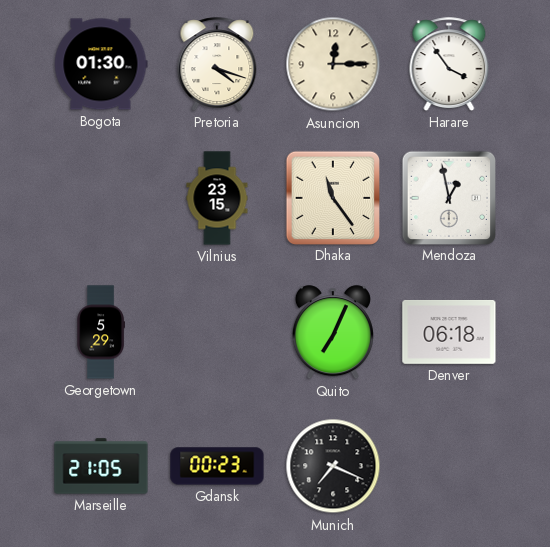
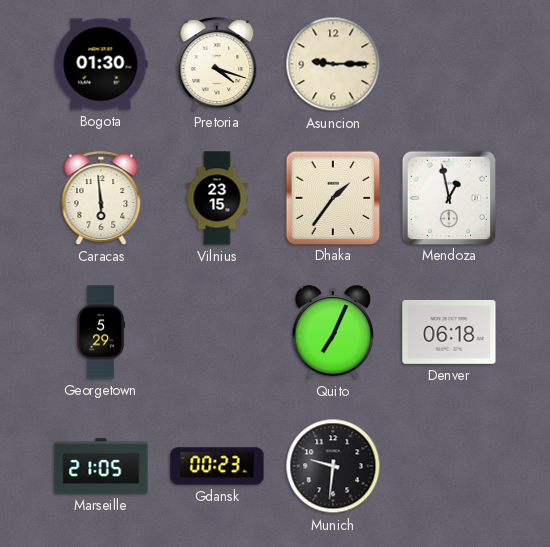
Asuncion: 12:15 -> 9:15
Harare: 3:54 -> none
Caracas: none -> 5:59
Dhaka: 11:24 -> 1:36
Munich: 7:19 -> 9:31
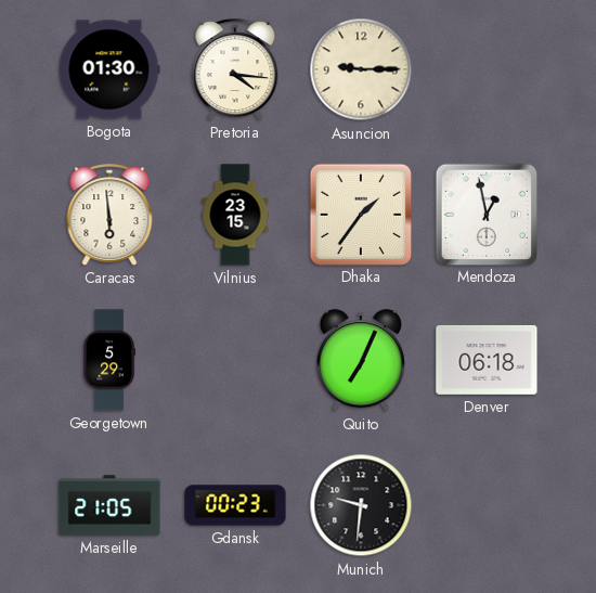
Pretoria: 4:18 -> 4:16
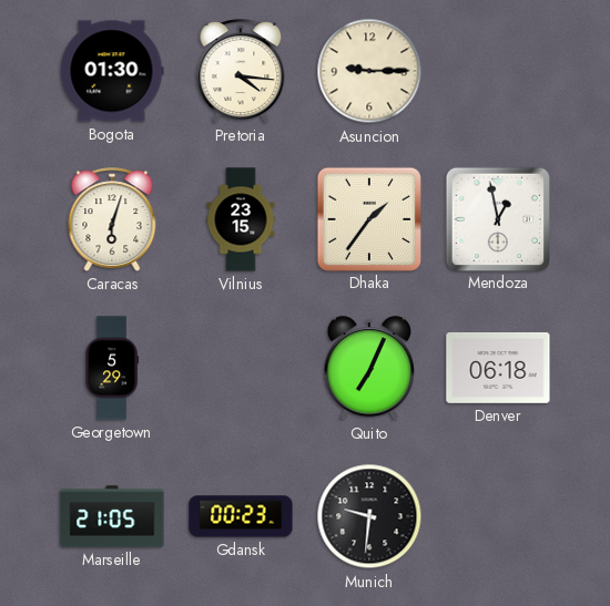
Caracas: 5:59 -> 6:03
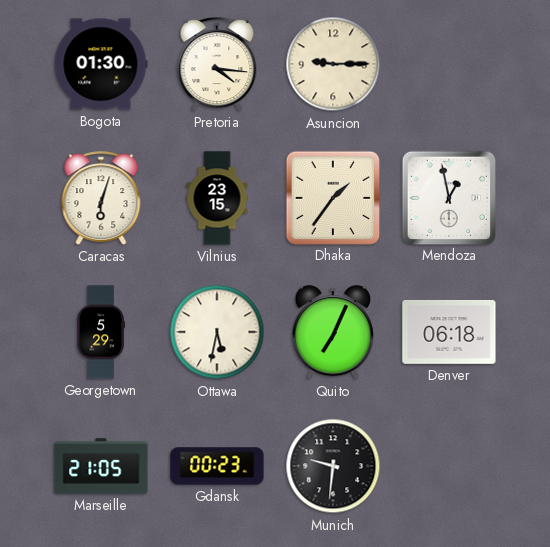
Ottawa: none -> 5:32
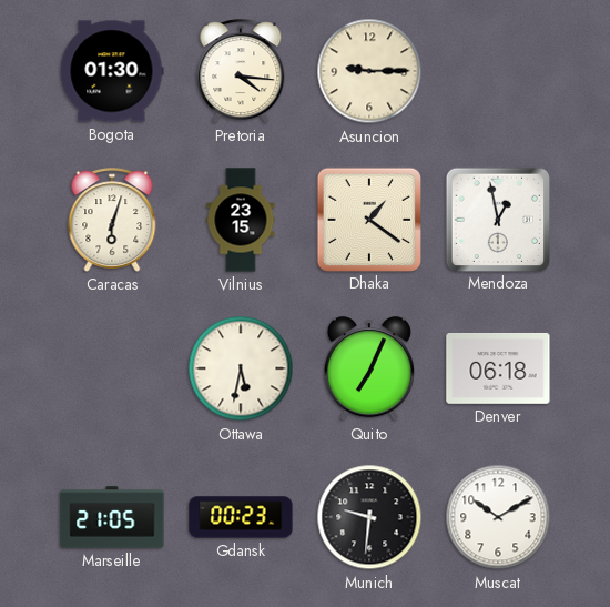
Dhaka: 1:36 -> 1:21
Georgetown: 5:29 -> none
Muscat: none -> 10:10
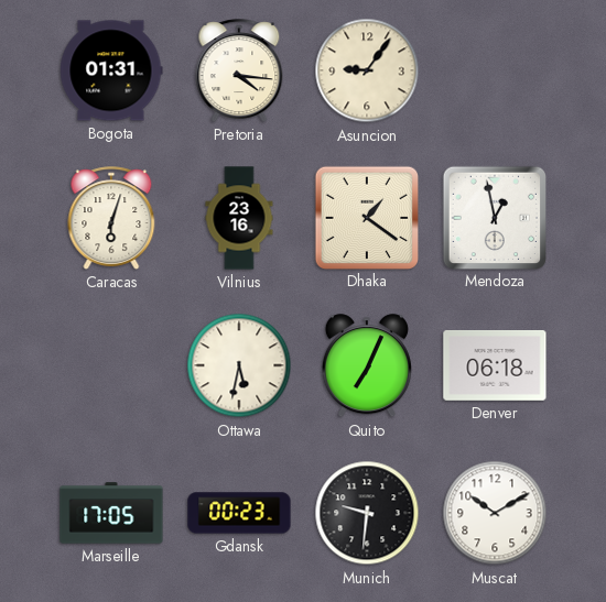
Bogota: 01:30 -> 01:31
Asuncion: 9:15 -> 9:06
Vilnius: 23:15 -> 23:16
Marseille: 21:05 -> 17:05
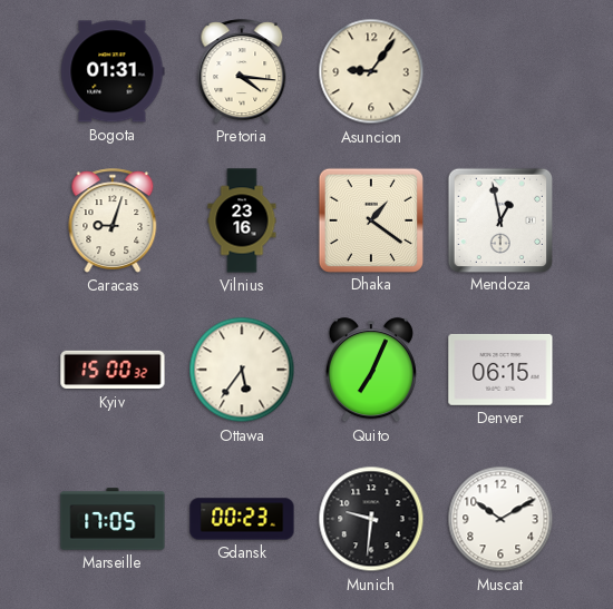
Caracas: 6:03 -> 9:03
Kyiv: none -> 15:00
Ottawa: 5:32 -> 5:36
Denver: 06:18 -> 06:15
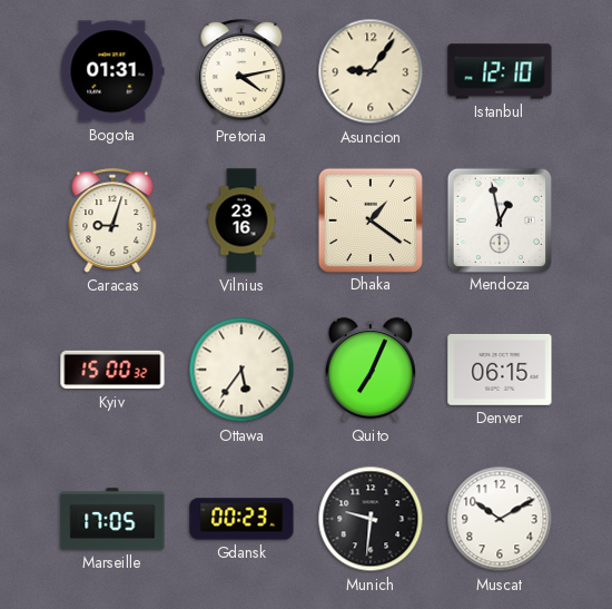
Pretoria: 4:16 -> 4:13
Istanbul: none -> 12:10
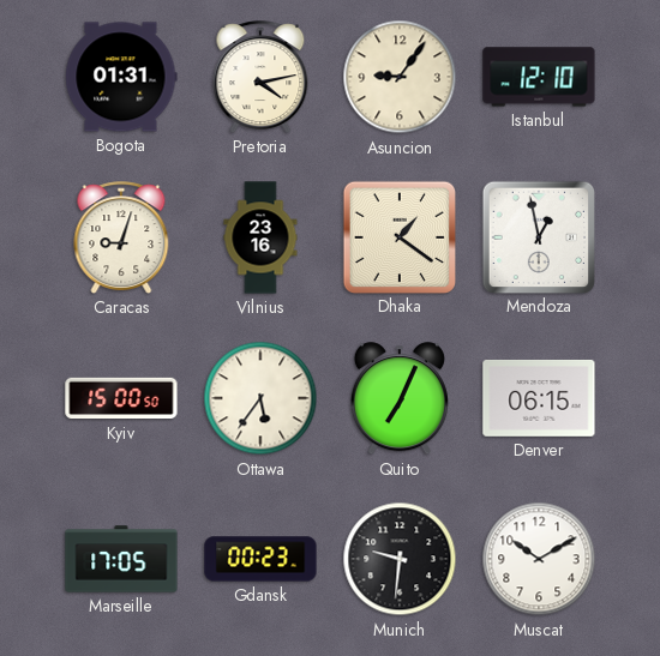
Kyiv: 15:00:32 -> 15:00:50
